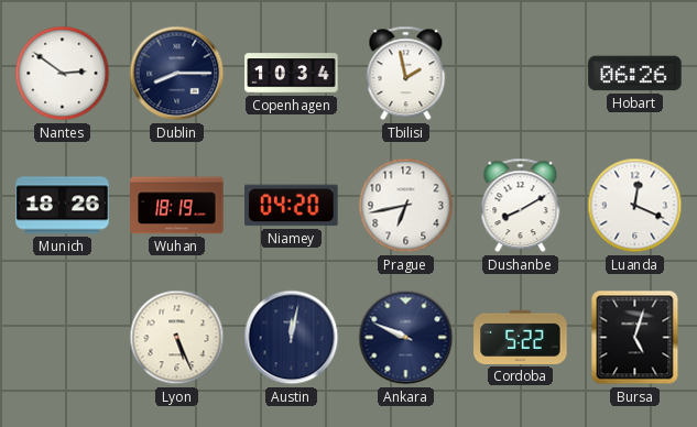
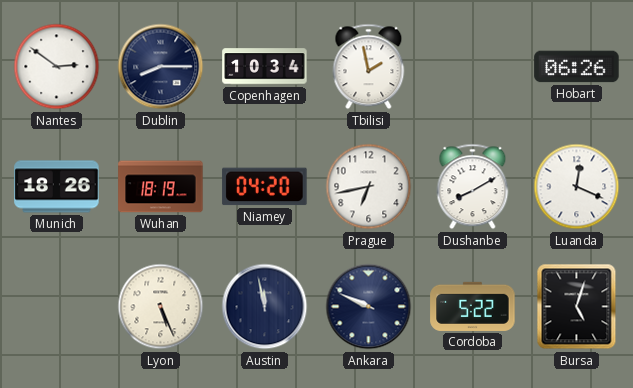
Austin: 12:02 -> 11:58
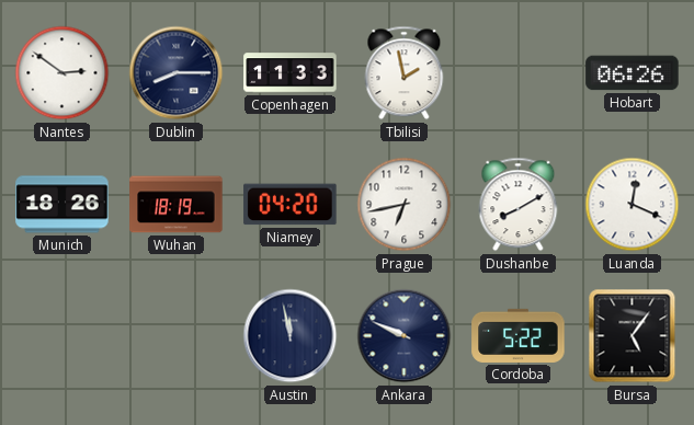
Copenhagen: 10:34 -> 11:33
Lyon: 5:26 -> none
Bursa: 5:03 -> 5:06
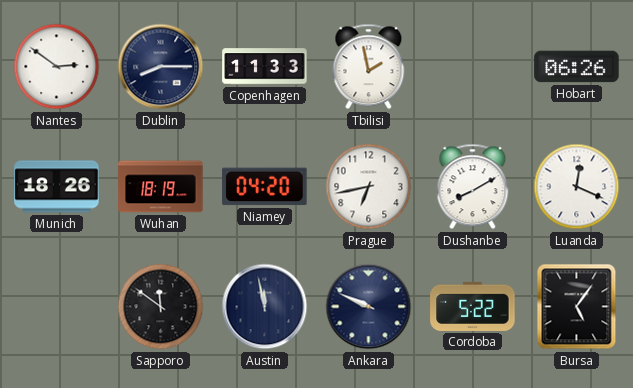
Sapporo: none -> 11:51
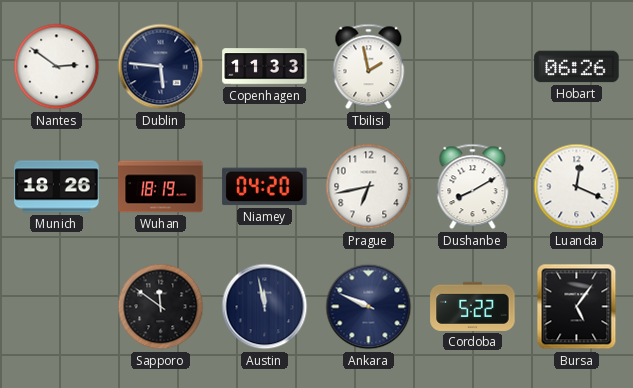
Dublin: 8:15 -> 5:46
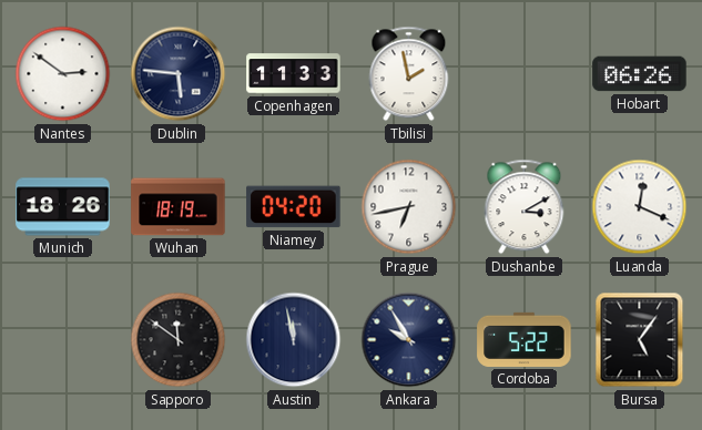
Dushanbe: 8:10 -> 3:10
Ankara: 9:49 -> 9:55
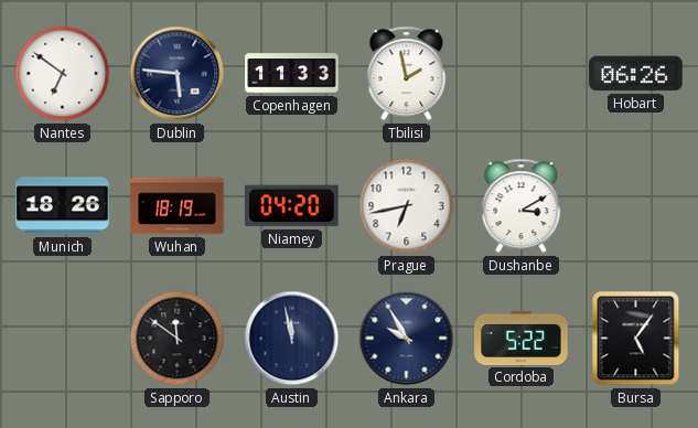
Nantes: 2:51 -> 6:51
Luanda: 12:19 -> none
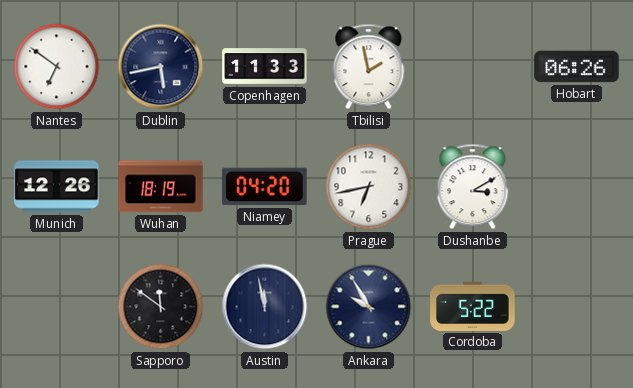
Dublin: 5:46 -> 5:43
Munich: 18:26 -> 12:26
Bursa: 5:06 -> none
